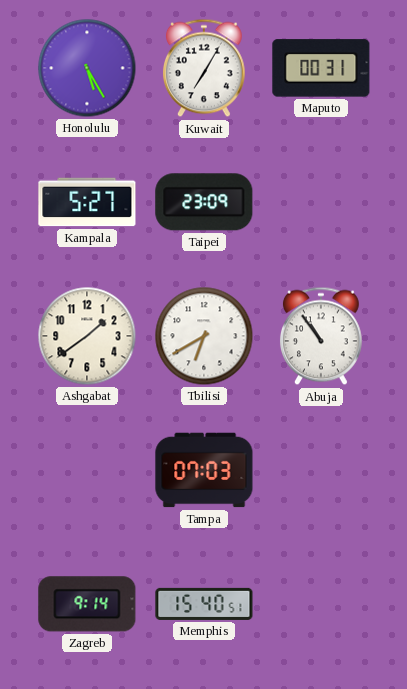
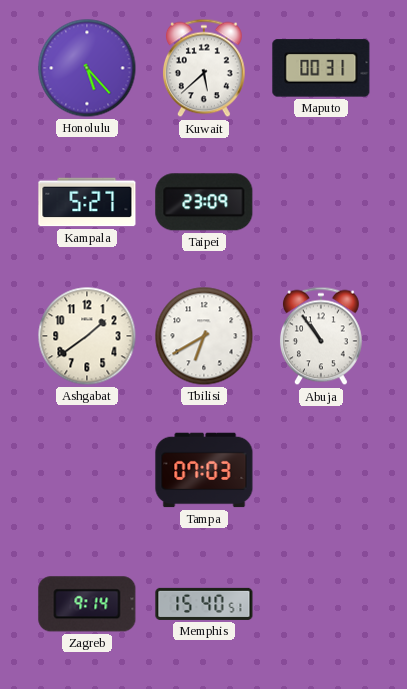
Honolulu: 5:25 -> 5:23
Kuwait: 7:05 -> 5:38
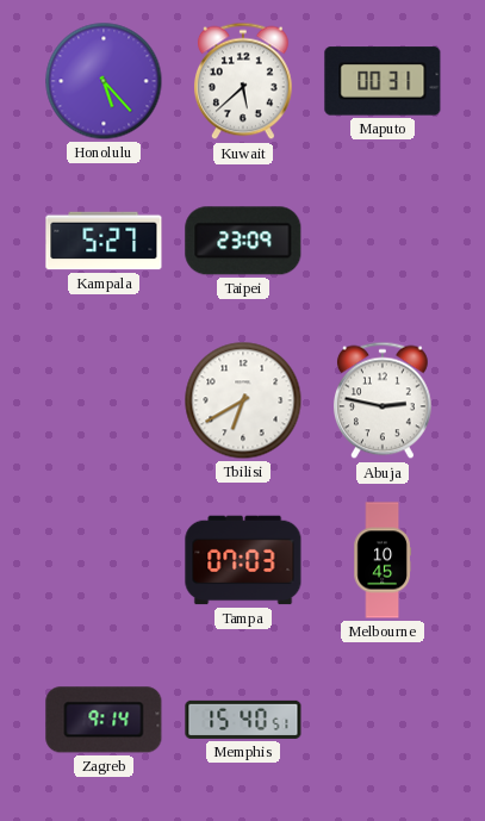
Ashgabat: 1:39 -> none
Abuja: 10:54 -> 2:47
Melbourne: none -> 10:45
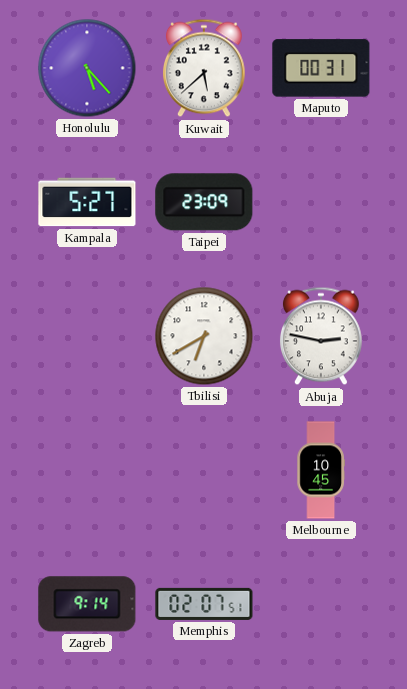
Tampa: 07:03 -> none
Memphis: 15:40 -> 02:07
